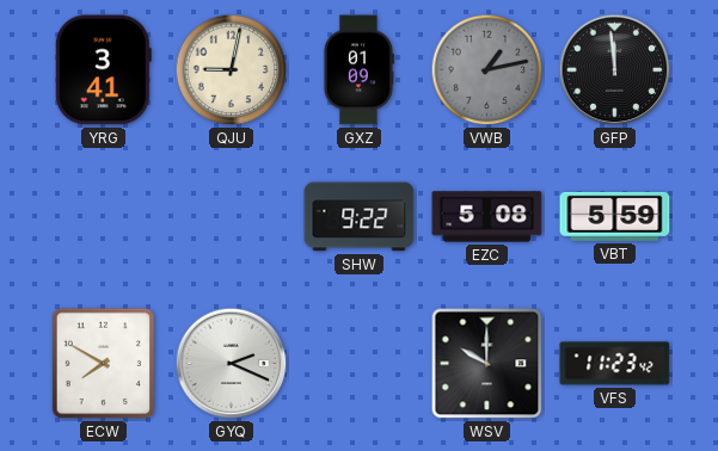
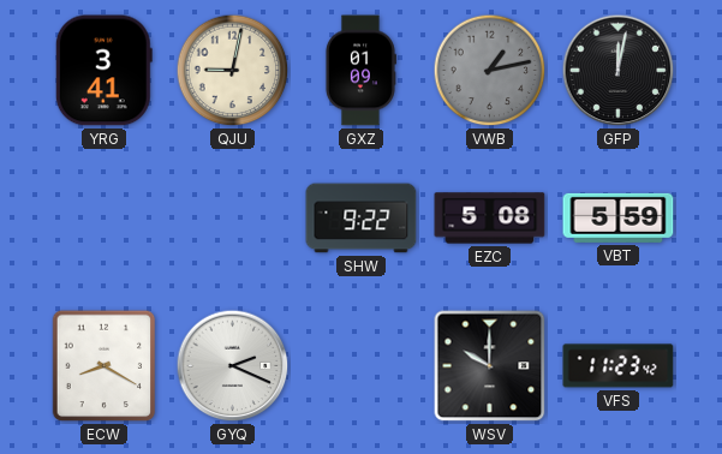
GFP: 11:59 -> 12:02
ECW: 7:50 -> 8:20
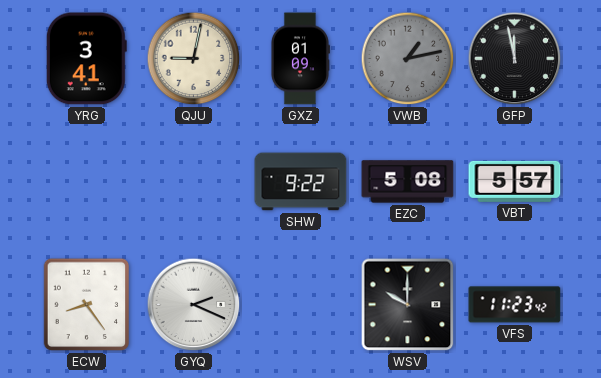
GFP: 12:02 -> 11:58
VBT: 5:59 -> 5:57
ECW: 8:20 -> 8:24
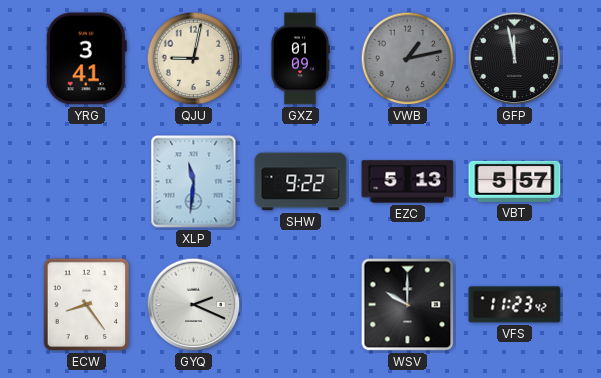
XLP: none -> 11:31
EZC: 5:08 -> 5:13
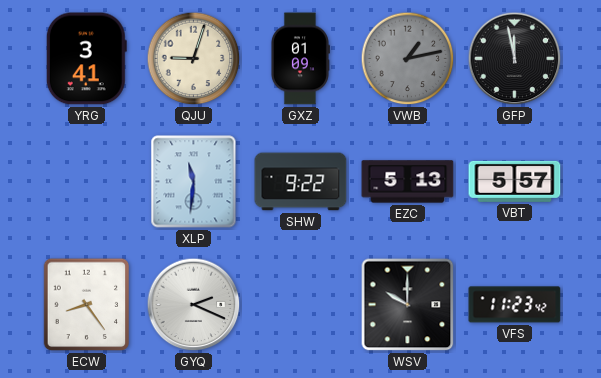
QJU: 9:02 -> 9:03
